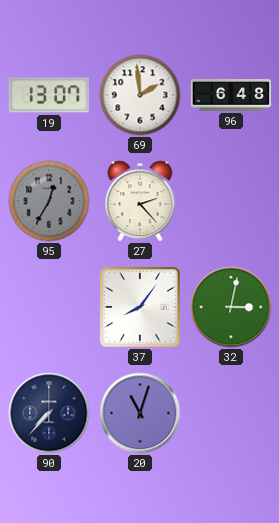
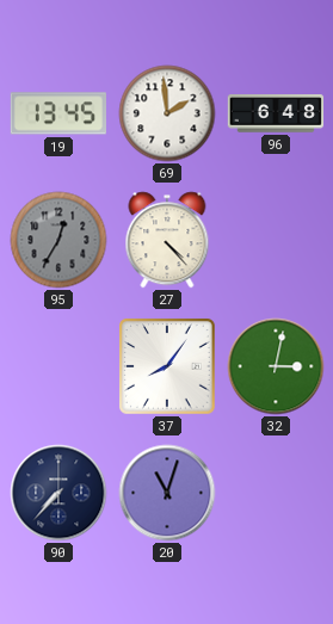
19: 13:07 -> 13:45
27: 2:23 -> 4:23
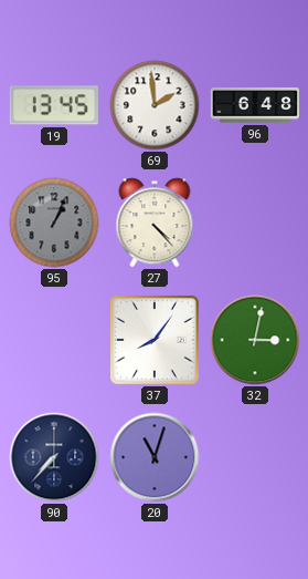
95: 12:35 -> 1:04
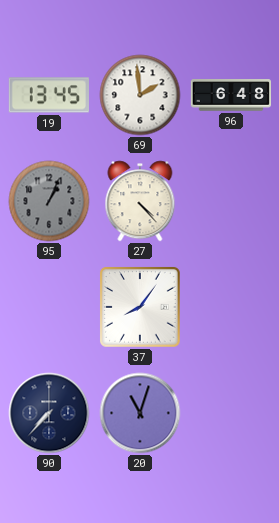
32: 3:02 -> none
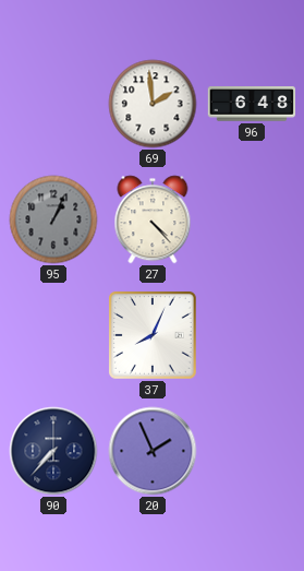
19: 13:45 -> none
37: 8:06 -> 8:04
20: 11:03 -> 1:56
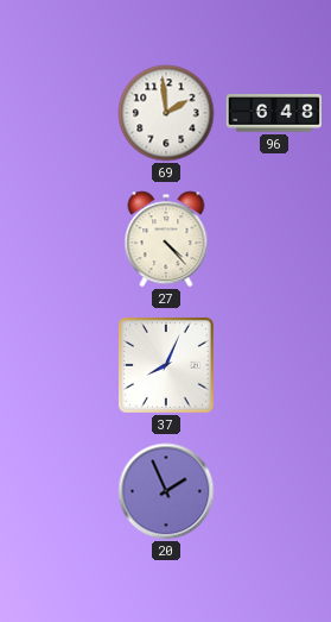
95: 1:04 -> none
90: 7:37 -> none
